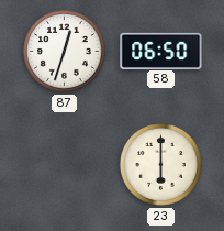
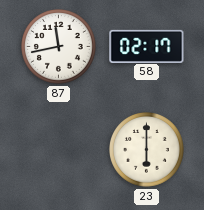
87: 12:33 -> 11:43
58: 06:50 -> 02:17
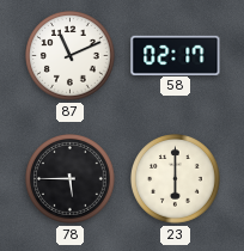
87: 11:43 -> 11:11
78: none -> 5:45
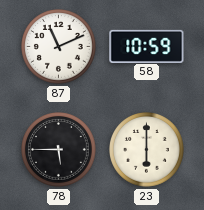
58: 02:17 -> 10:59
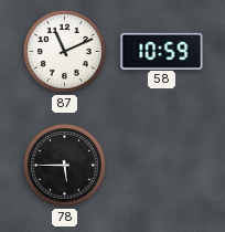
23: 6:00 -> none
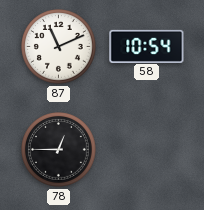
58: 10:59 -> 10:54
78: 5:45 -> 12:45
